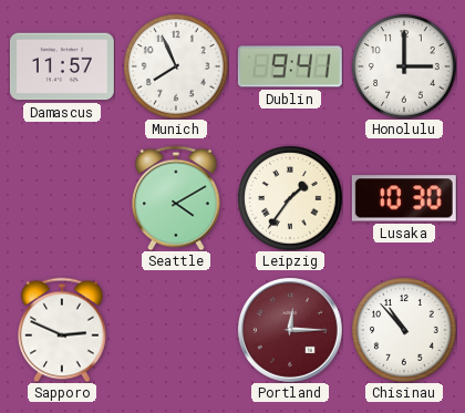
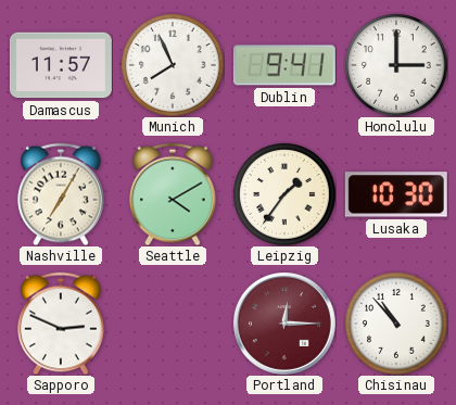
Nashville: none -> 7:05
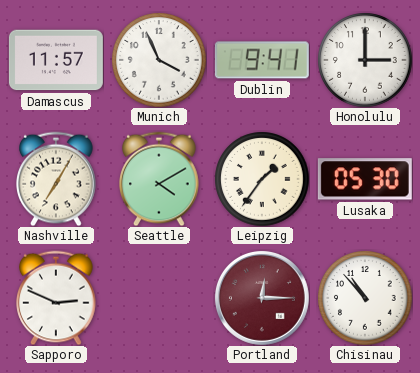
Munich: 7:56 -> 3:56
Lusaka: 10:30 -> 05:30
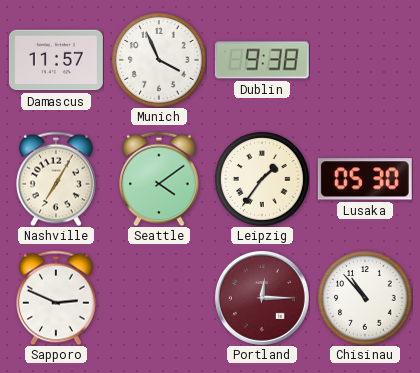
Dublin: 9:41 -> 9:38
Honolulu: 3:00 -> none
Seattle: 4:10 -> 4:09
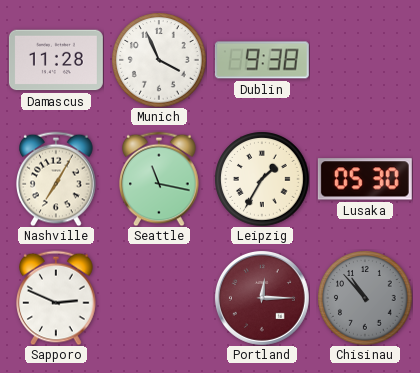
Damascus: 11:57 -> 11:28
Seattle: 4:09 -> 11:17
Leipzig: 1:36 -> 1:35
Chisinau dial: white -> grey
